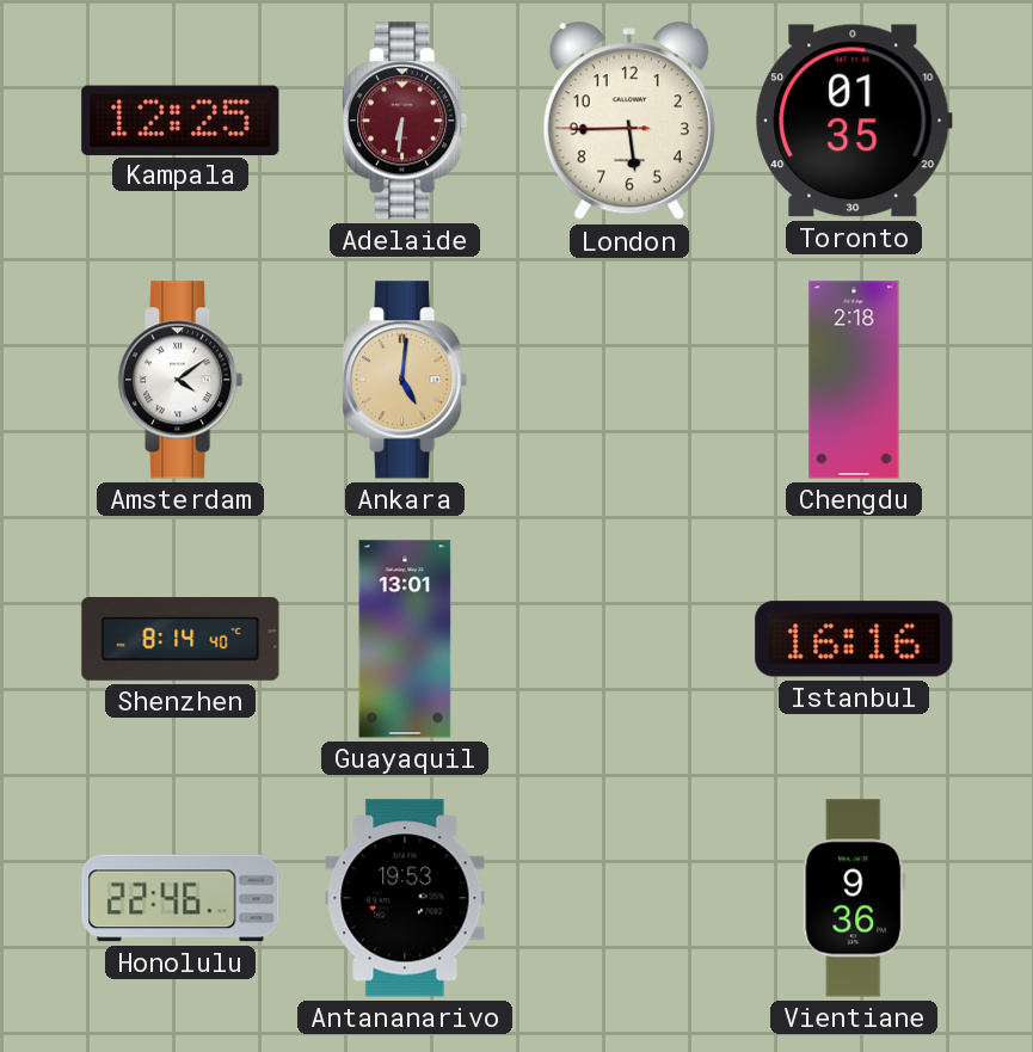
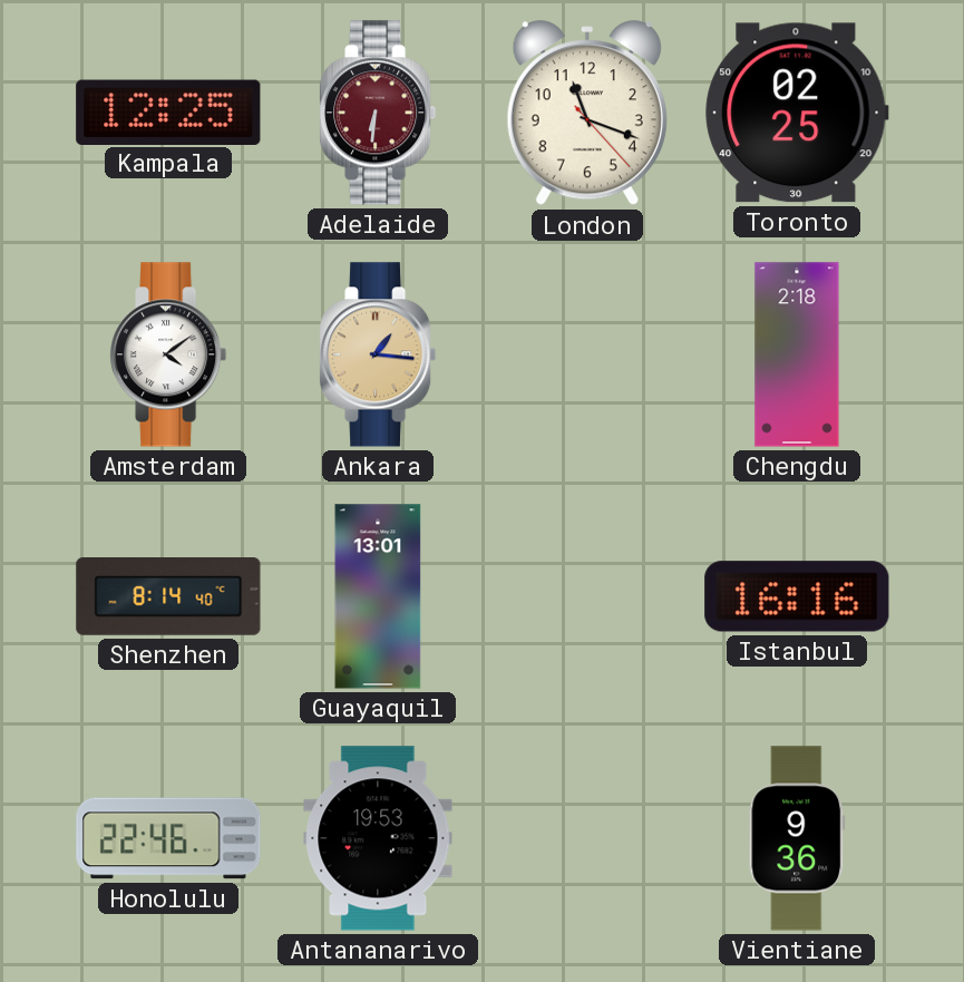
London: 5:44 -> 11:18
Toronto: 01:35 -> 02:25
Ankara: 5:01 -> 1:16
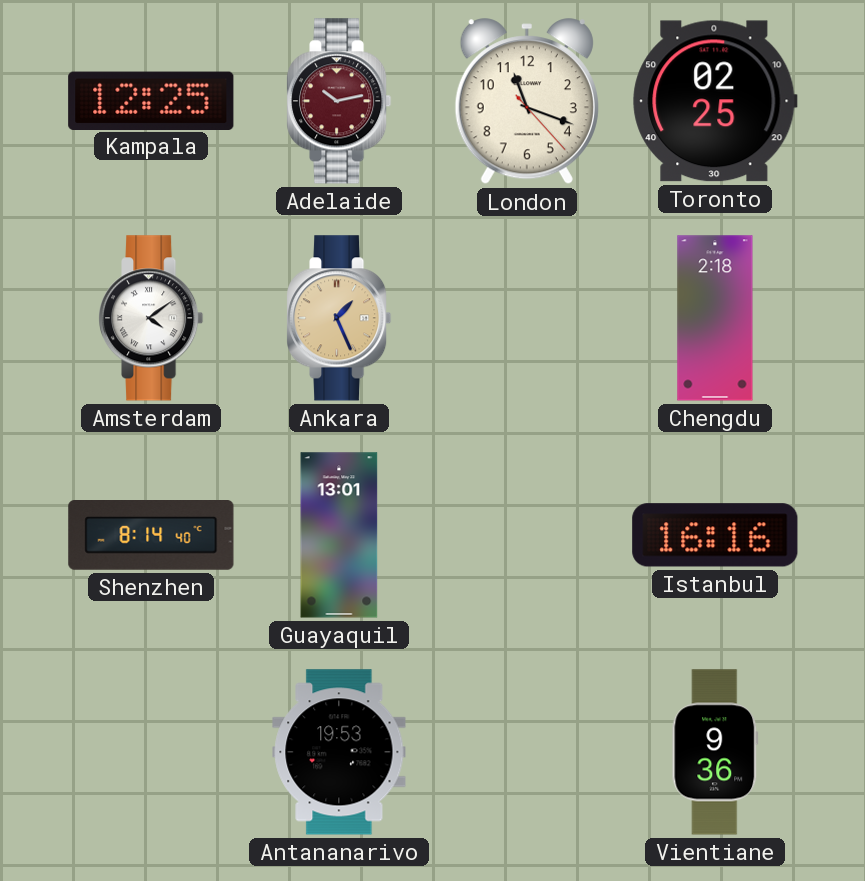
Adelaide: 6:31 -> 10:13
Ankara: 1:16 -> 1:26
Honolulu: 22:46 -> none
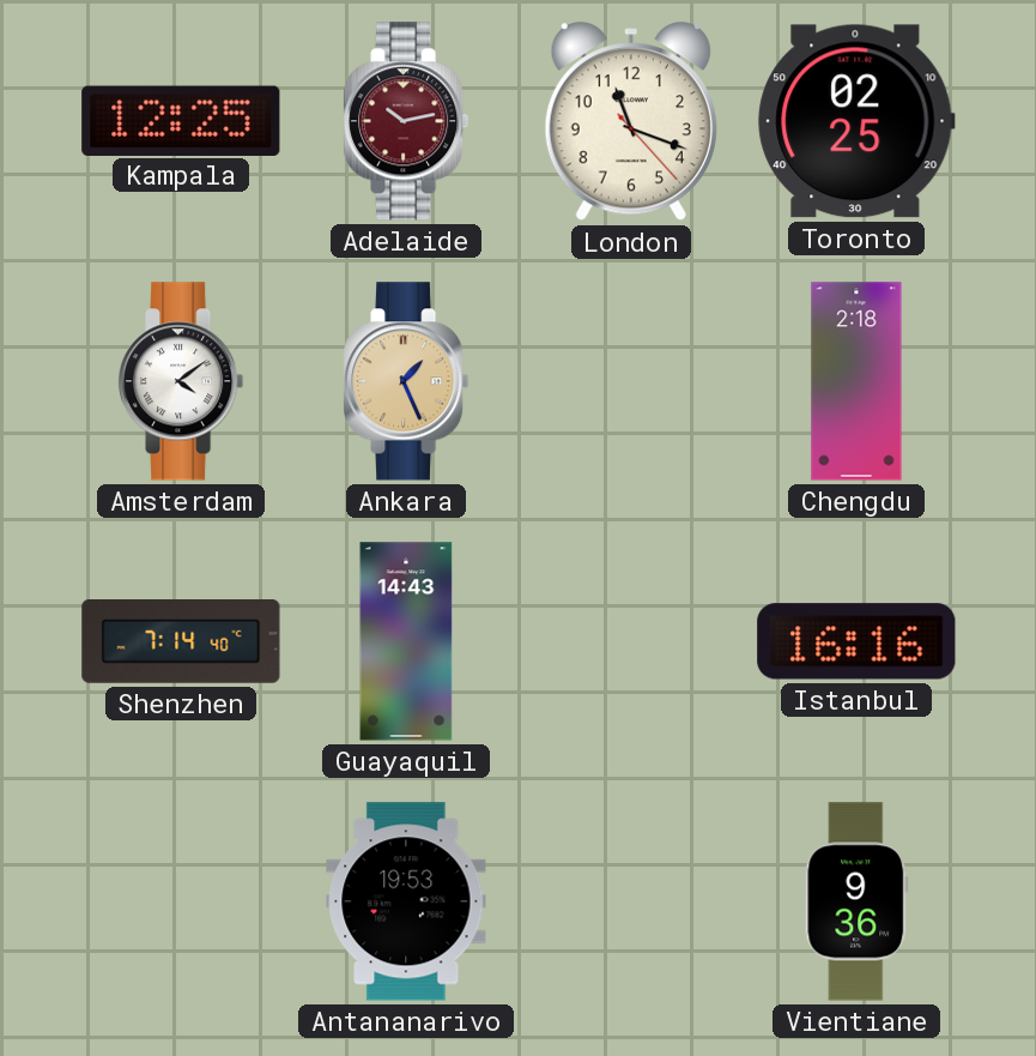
Shenzhen: 8:14 -> 7:14
Guayaquil: 13:01 -> 14:43
